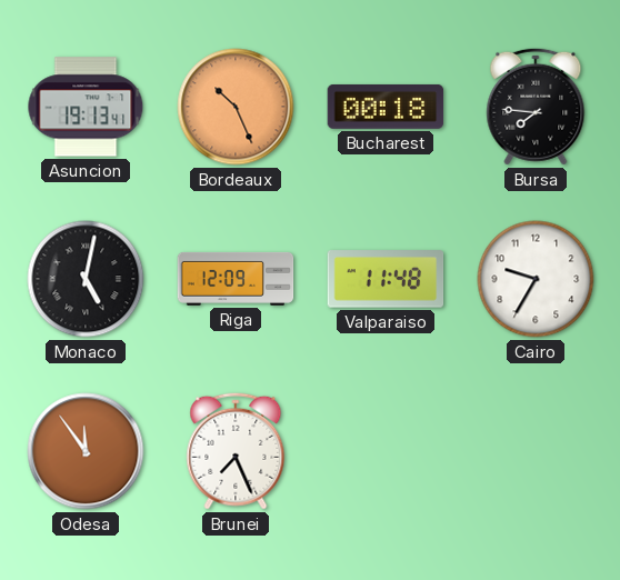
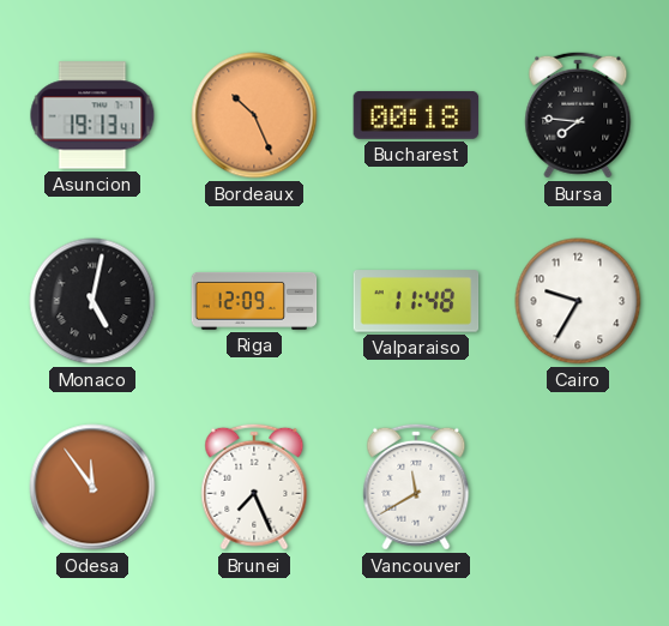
Vancouver: none -> 11:40
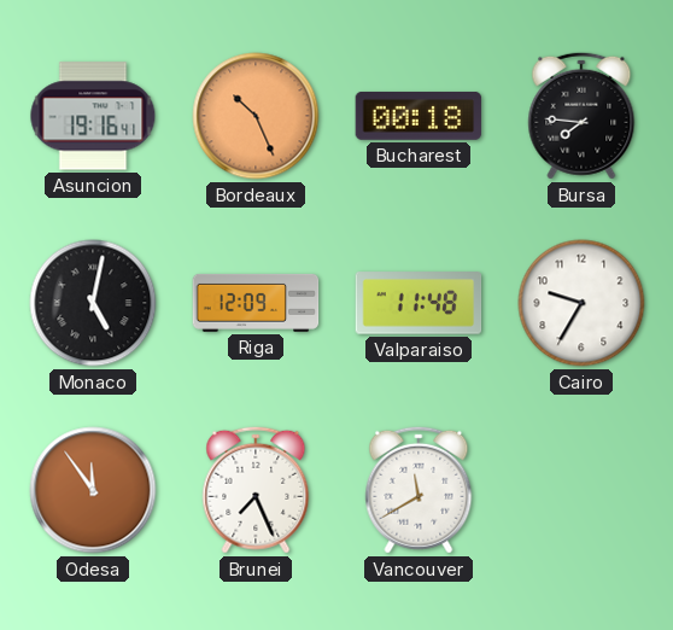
Asuncion: 19:13 -> 19:16
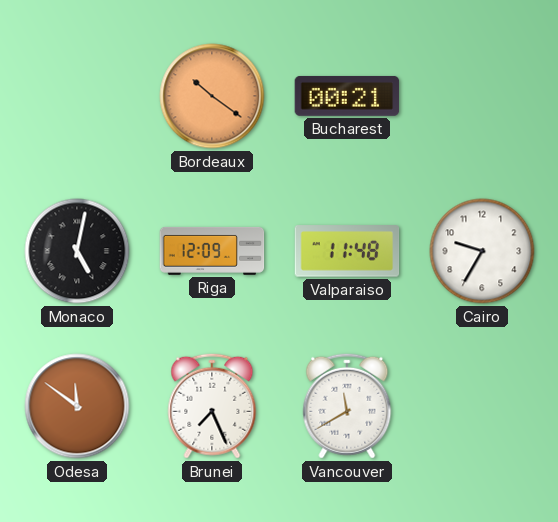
Asuncion: 19:16 -> none
Bordeaux: 10:26 -> 10:21
Bucharest: 00:18 -> 00:21
Bursa: 7:46 -> none
Odesa: 11:54 -> 11:51
